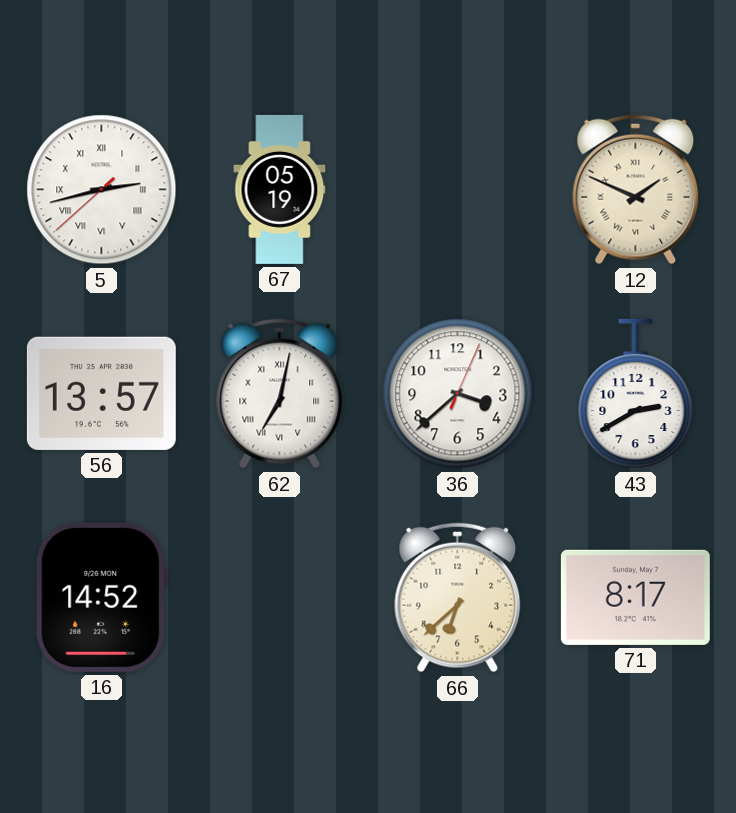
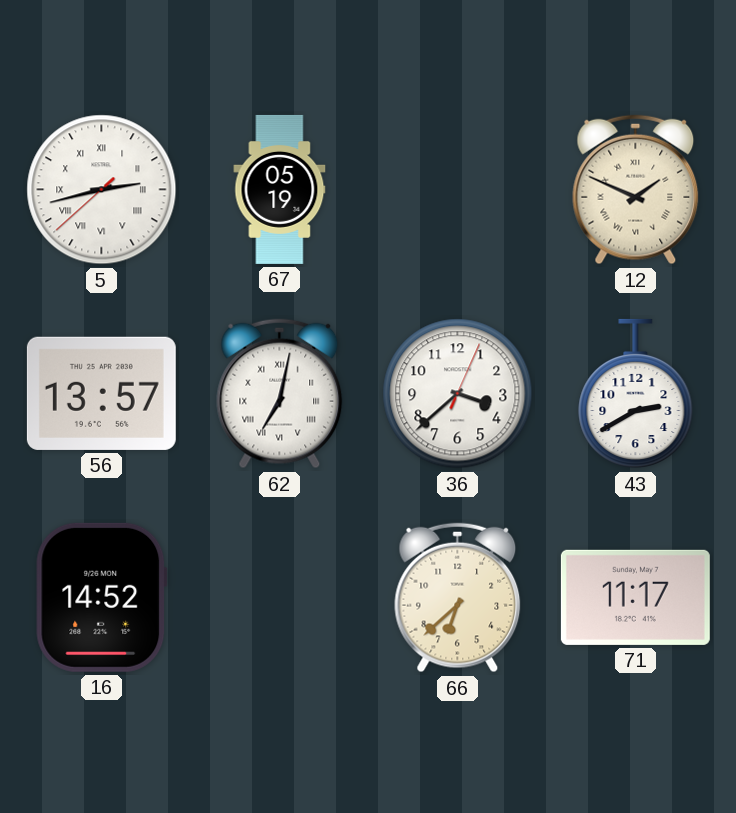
71: 8:17 -> 11:17
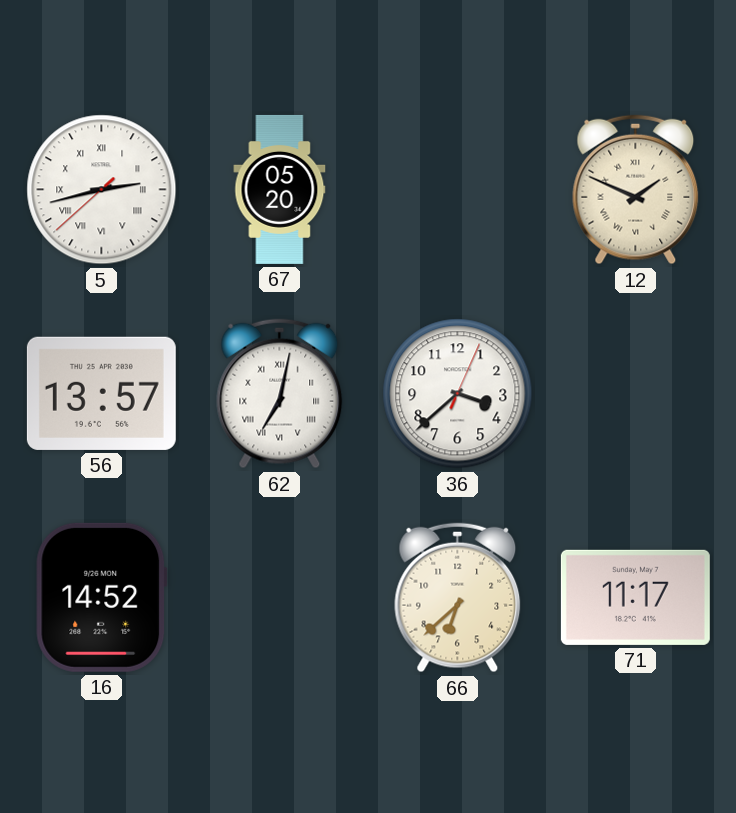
67: 05:19 -> 05:20
43: 2:40 -> none
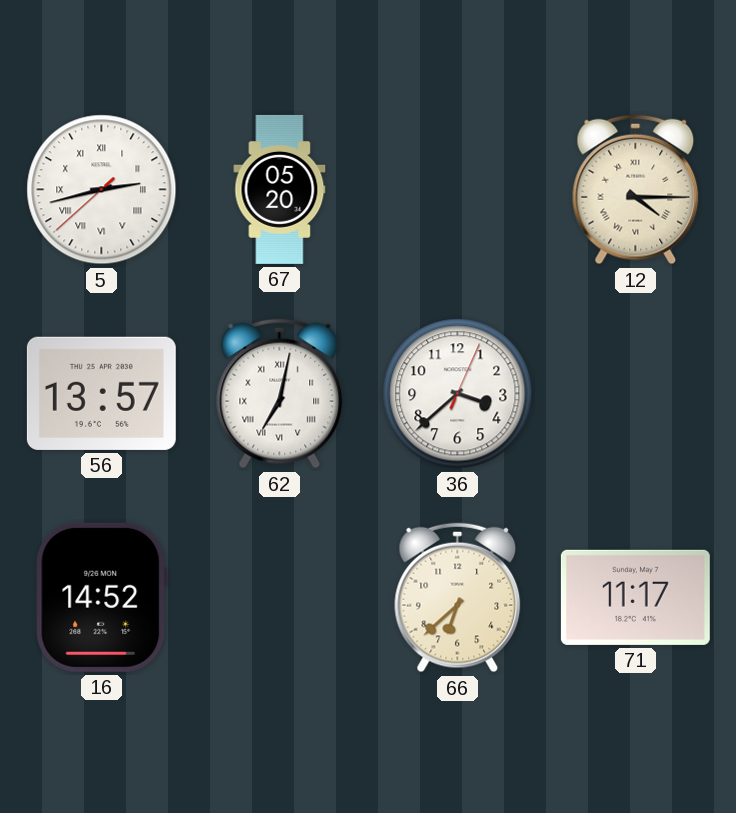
12: 1:49 -> 4:15
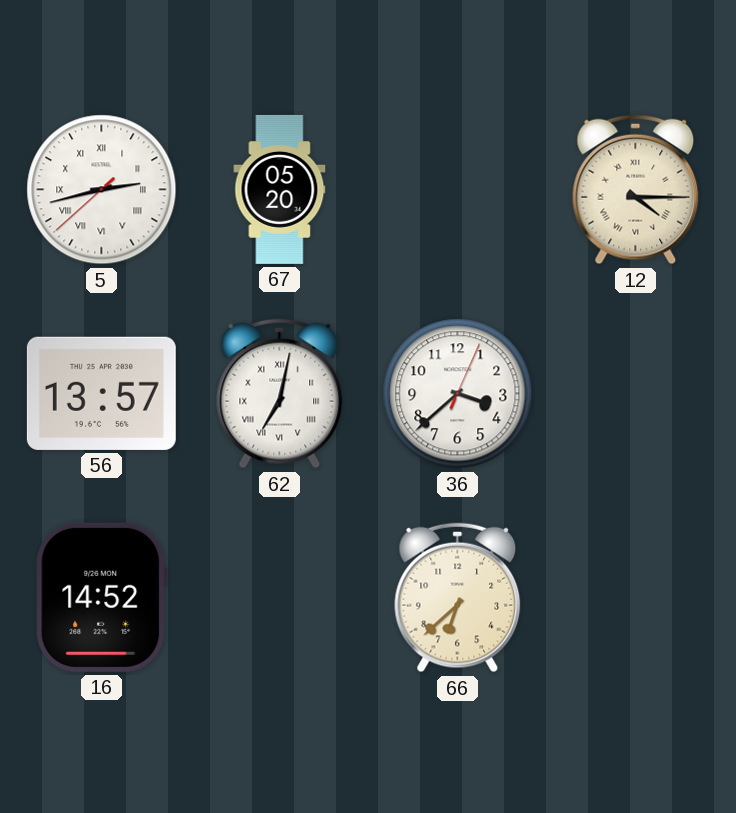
71: 11:17 -> none
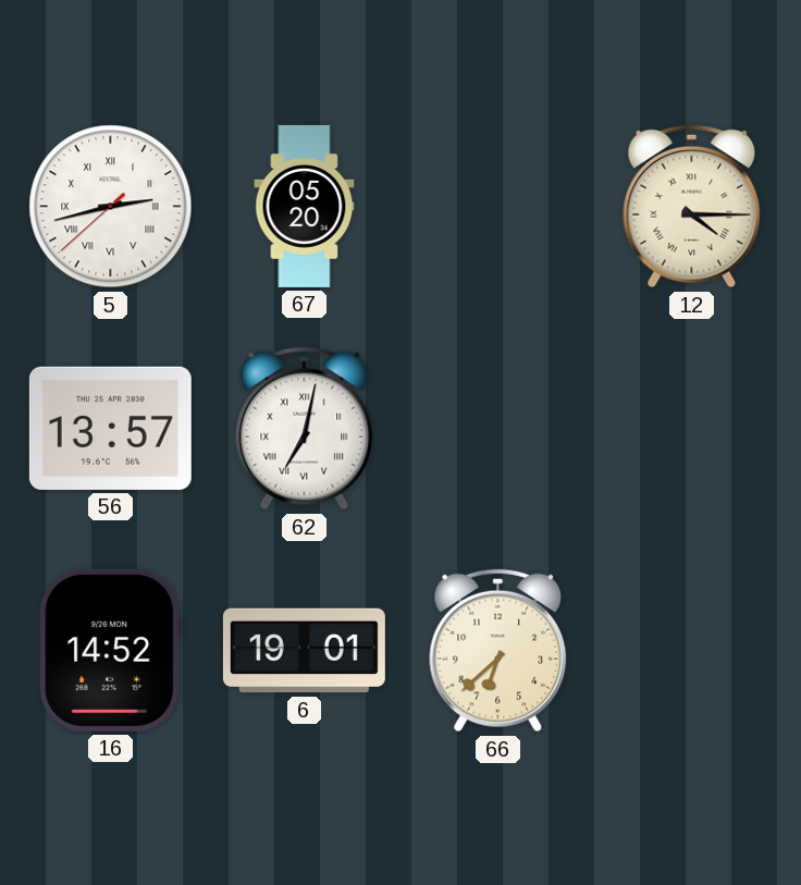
36: 3:38 -> none
6: none -> 19:01
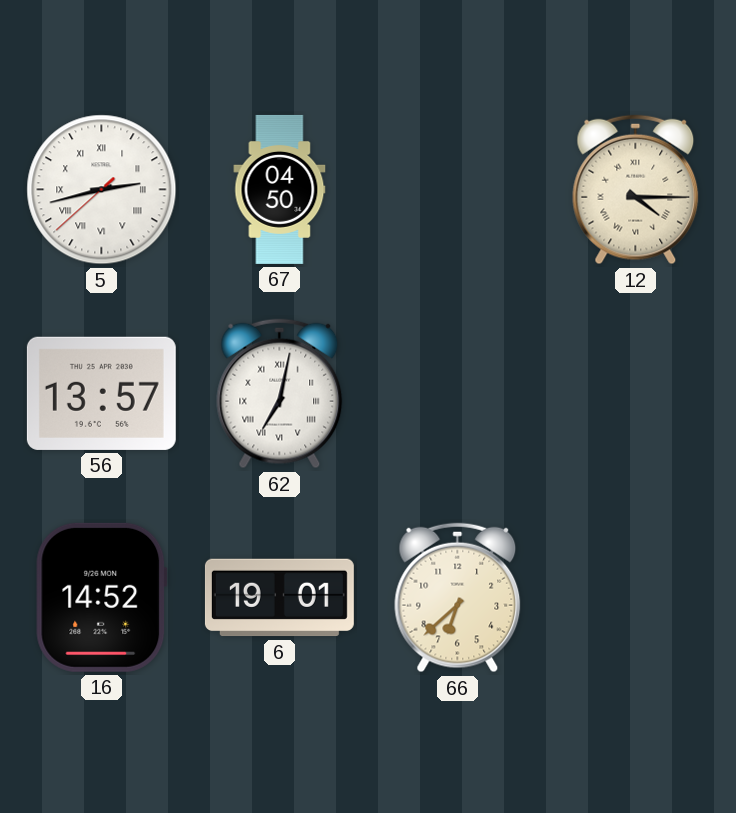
67: 05:20 -> 04:50
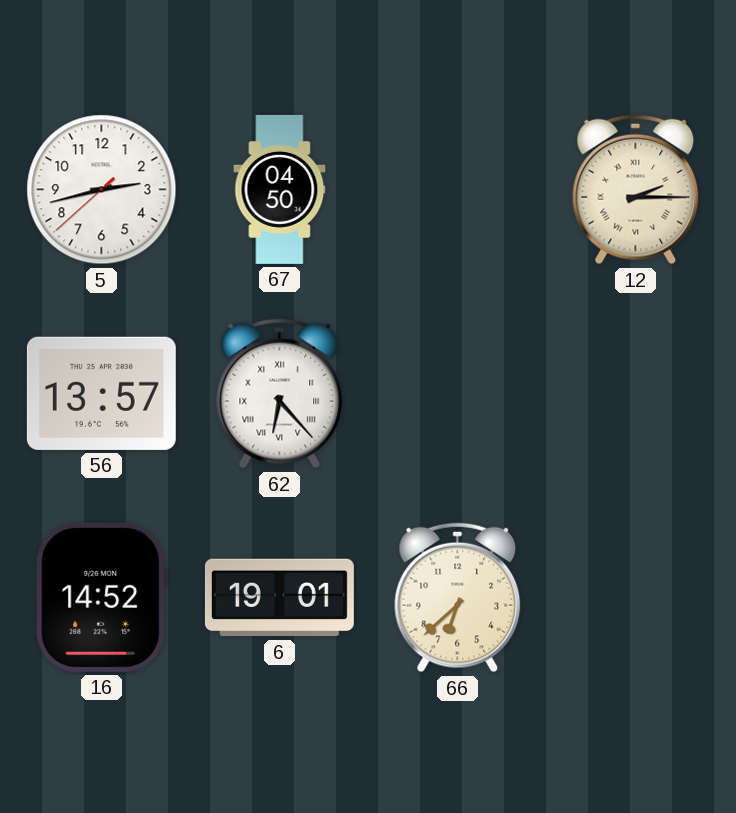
5 numerals: Roman -> Arabic
12: 4:15 -> 2:15
62: 7:02 -> 6:23
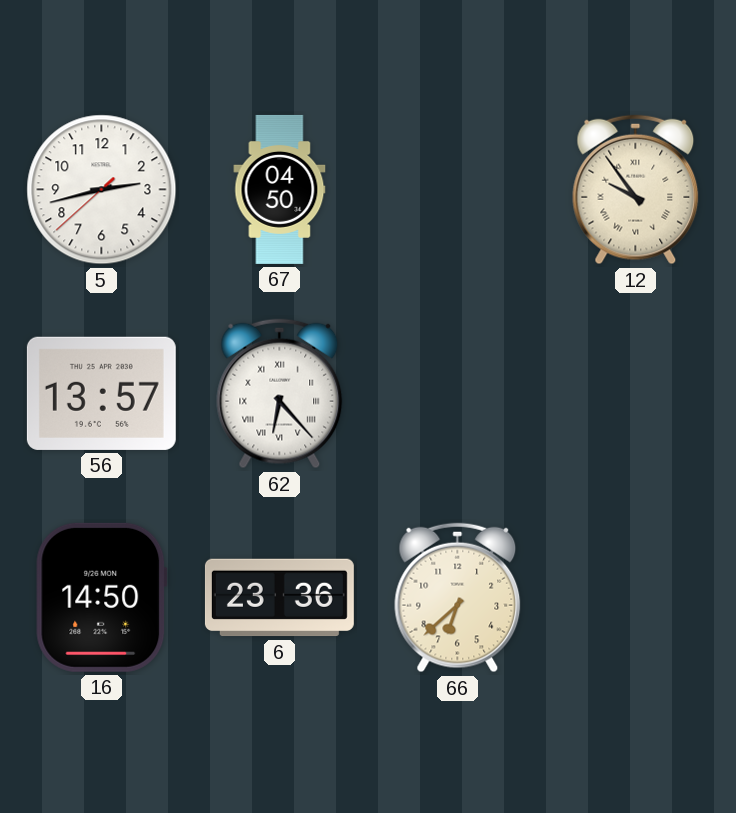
12: 2:15 -> 9:54
16: 14:52 -> 14:50
6: 19:01 -> 23:36
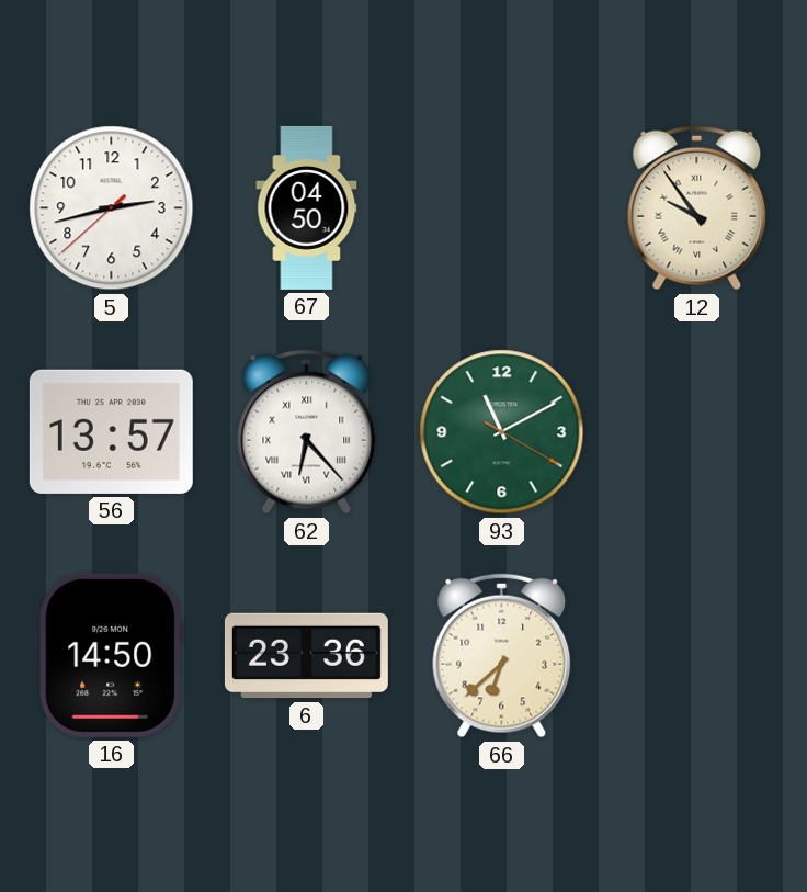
93: none -> 11:10
